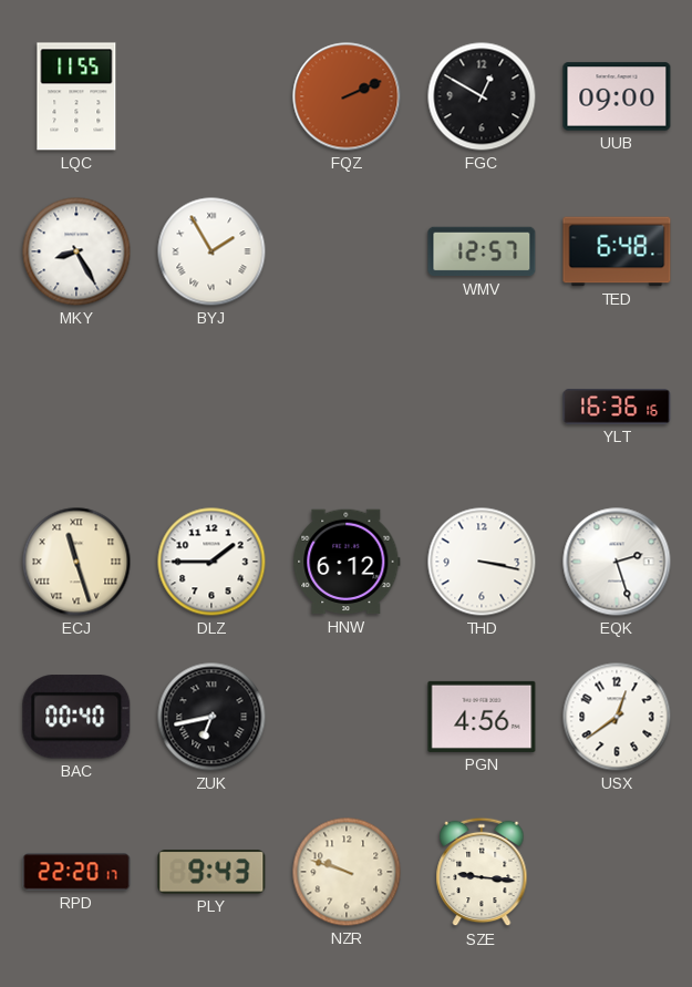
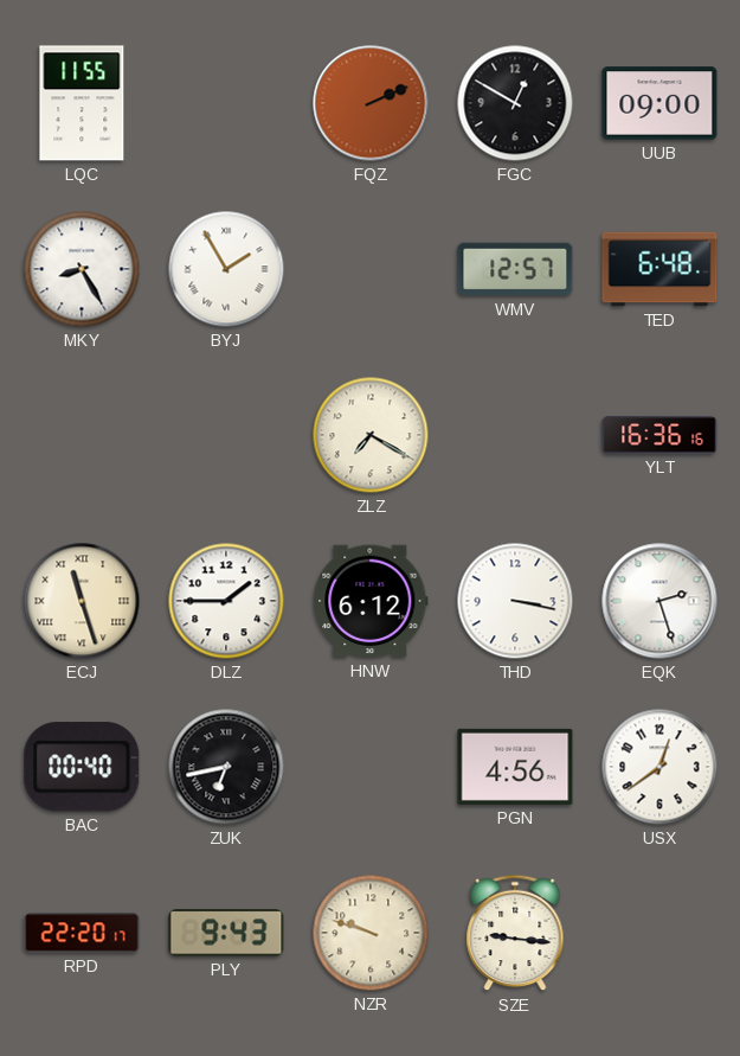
ZLZ: none -> 7:20
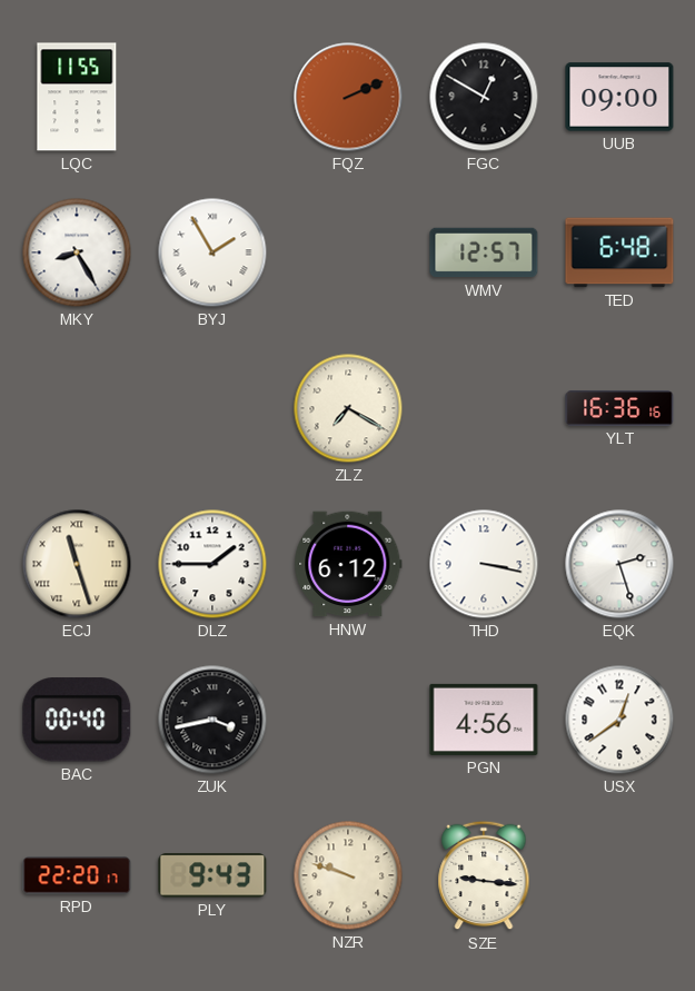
ZUK: 6:43 -> 3:43
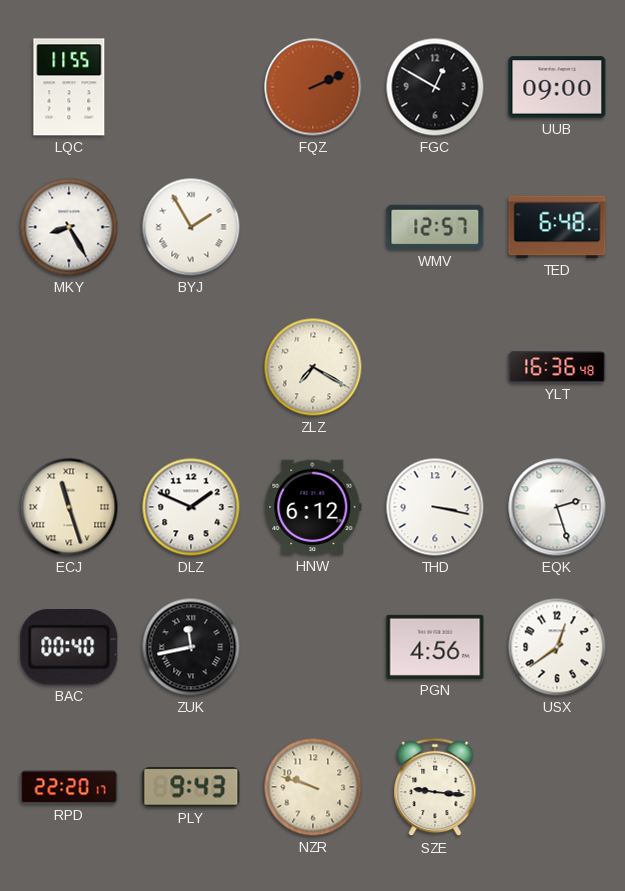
YLT: 16:36:16 -> 16:36:48
DLZ: 1:45 -> 1:49
ZUK: 3:43 -> 11:43
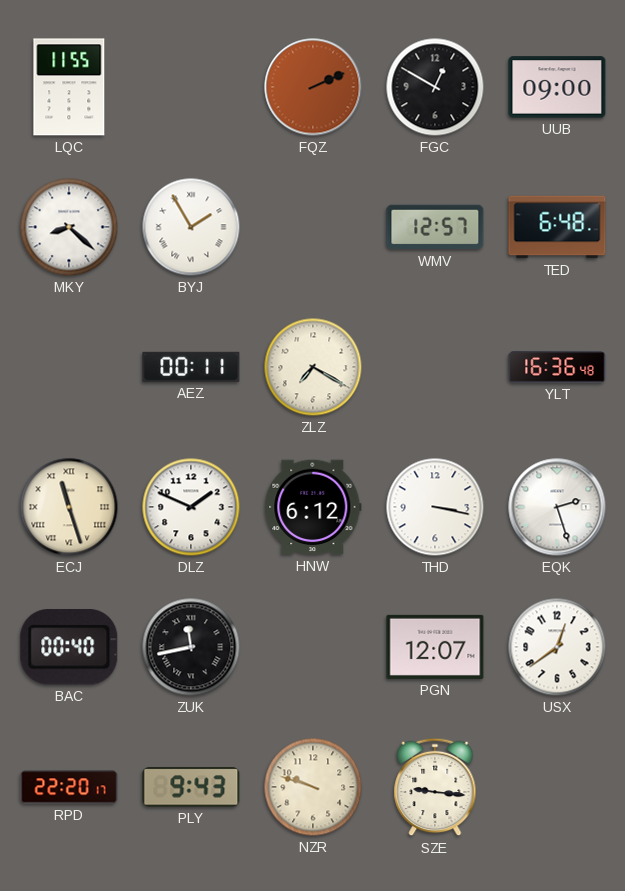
MKY: 8:25 -> 8:22
AEZ: none -> 00:11
PGN: 4:56 -> 12:07
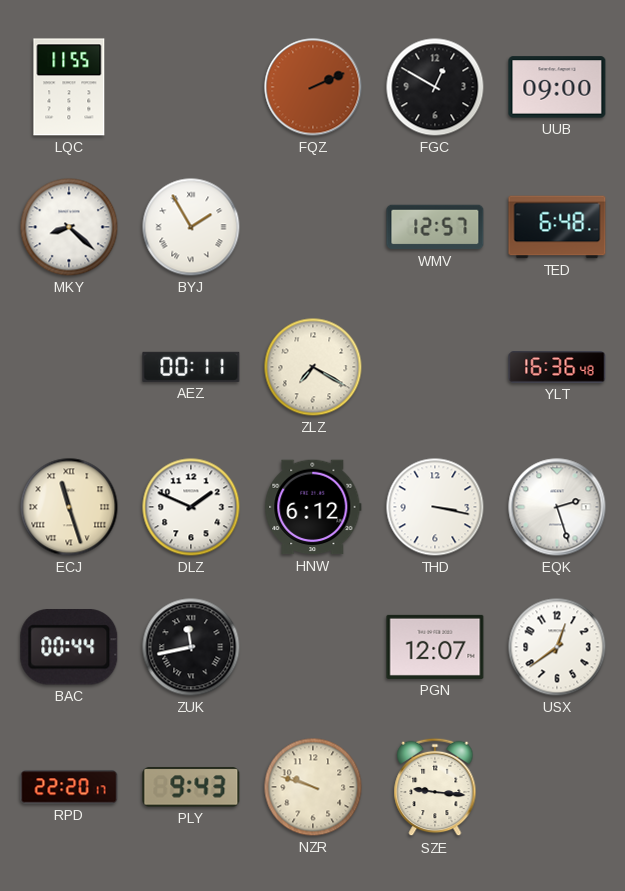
BAC: 00:40 -> 00:44
